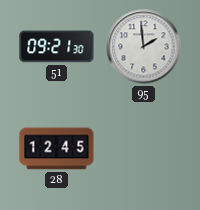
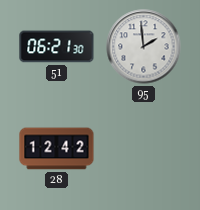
51: 09:21 -> 06:21
28: 12:45 -> 12:42
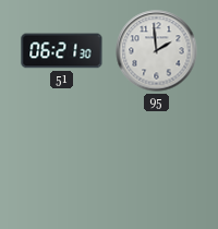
28: 12:42 -> none
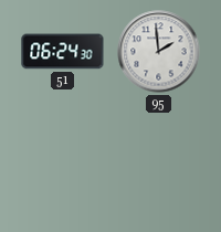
51: 06:21 -> 06:24
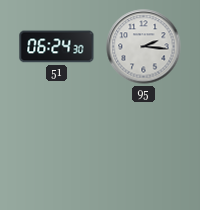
95: 1:59 -> 2:16
